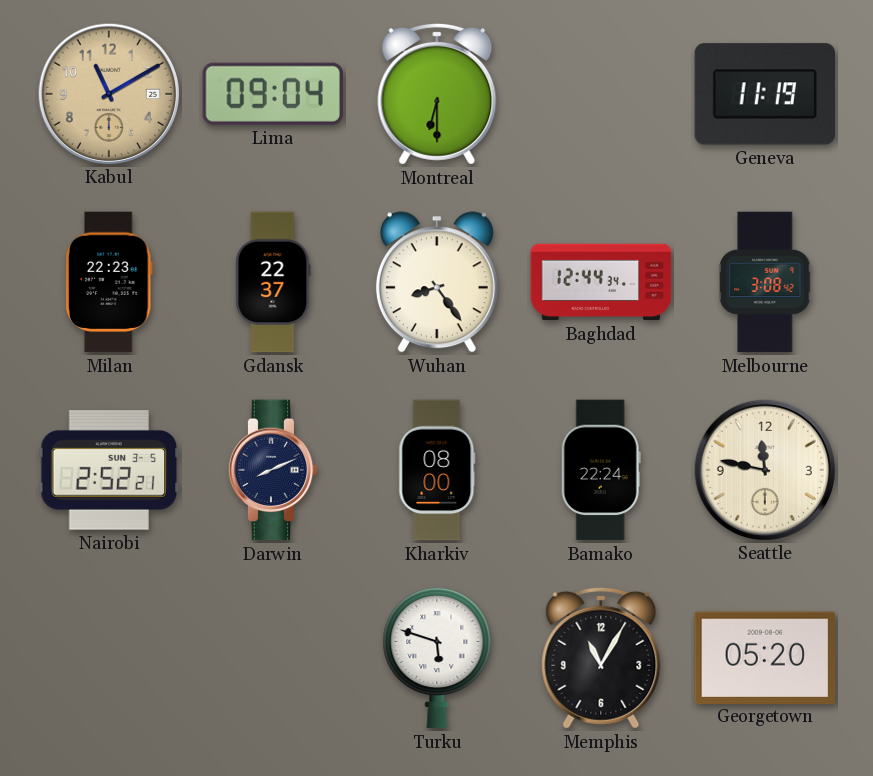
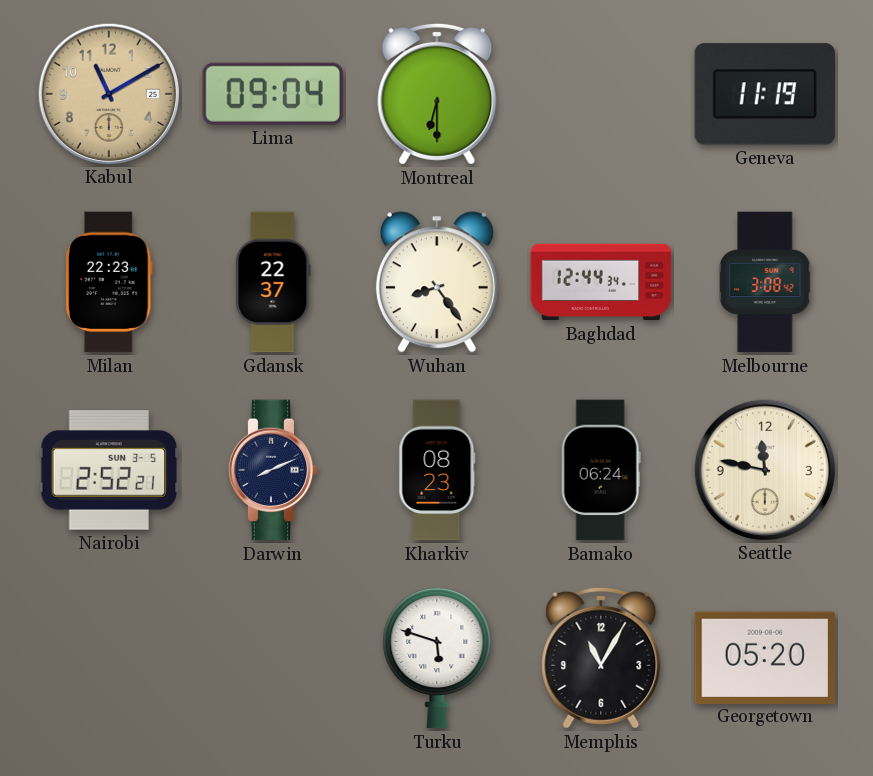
Kharkiv: 08:00 -> 08:23
Bamako: 22:24 -> 06:24
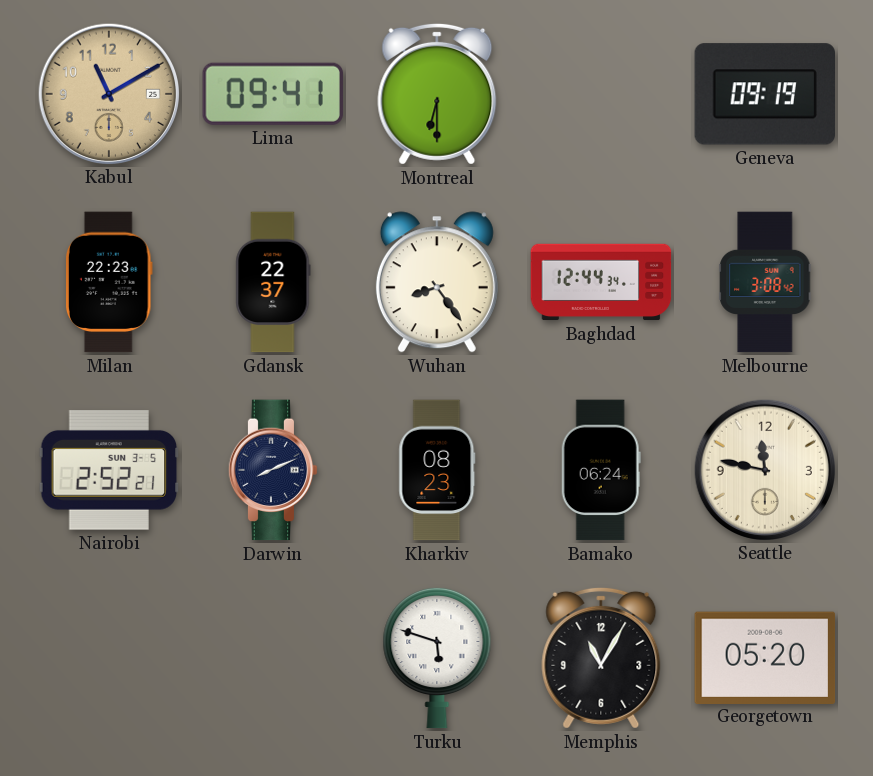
Lima: 09:04 -> 09:41
Geneva: 11:19 -> 09:19
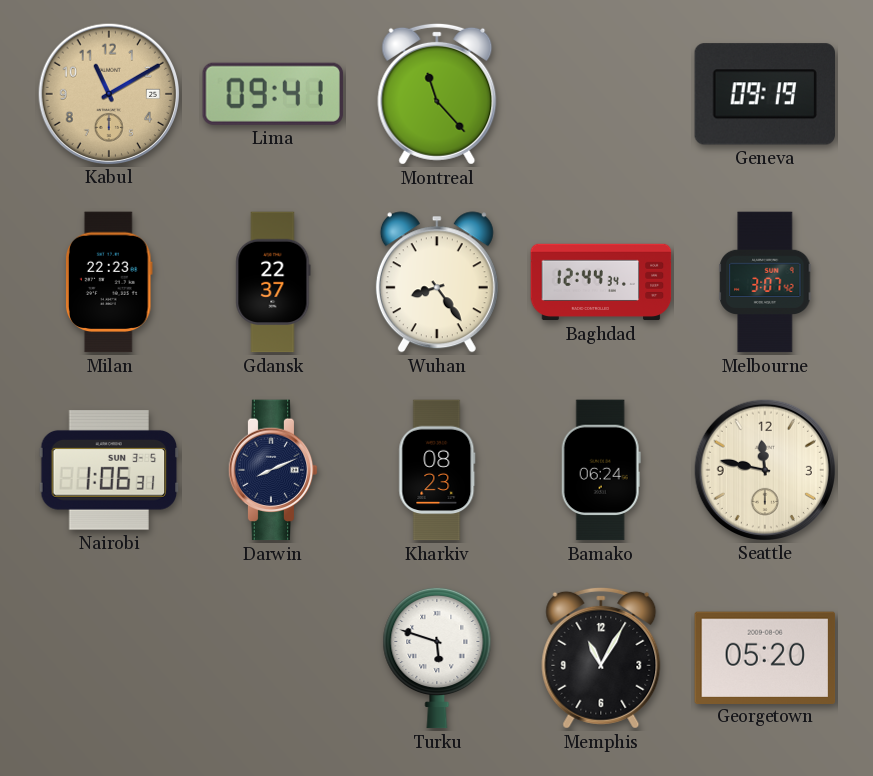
Montreal: 6:30 -> 11:23
Melbourne: 3:08 -> 3:07
Nairobi: 2:52 -> 1:06
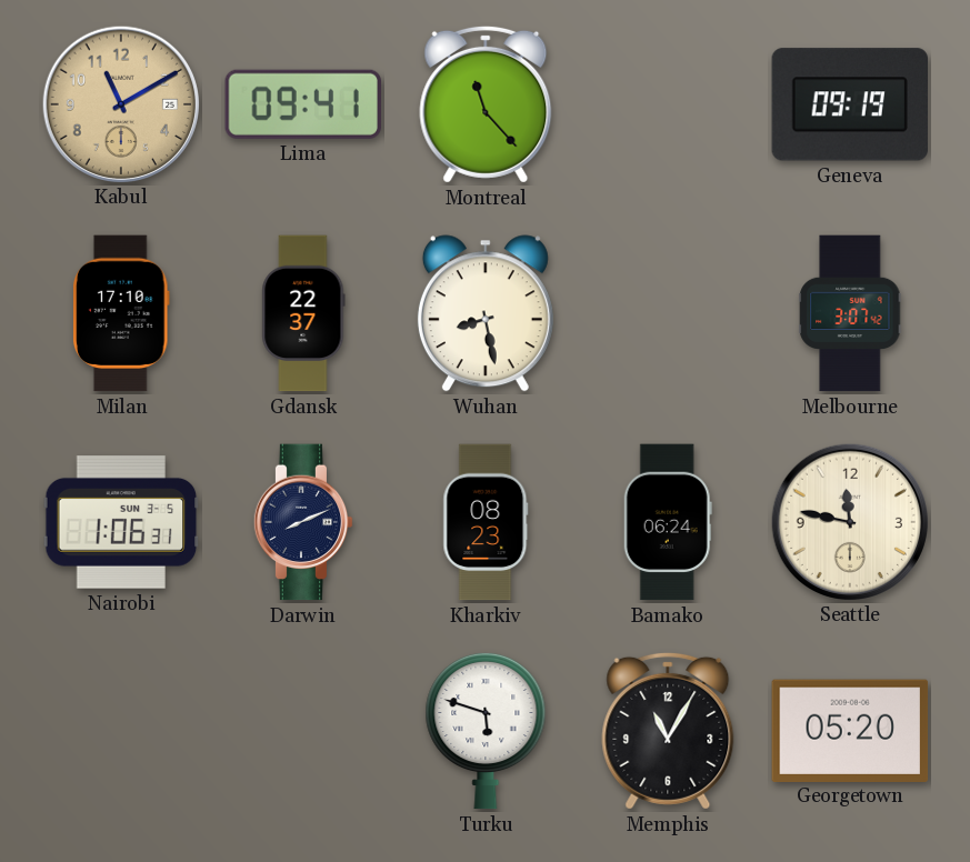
Milan: 22:23 -> 17:10
Wuhan: 8:24 -> 8:28
Baghdad: 12:44 -> none
